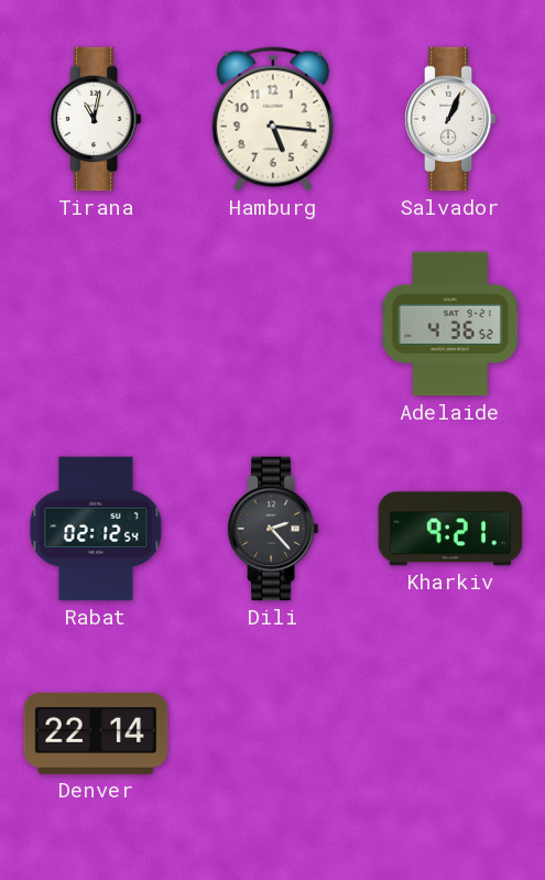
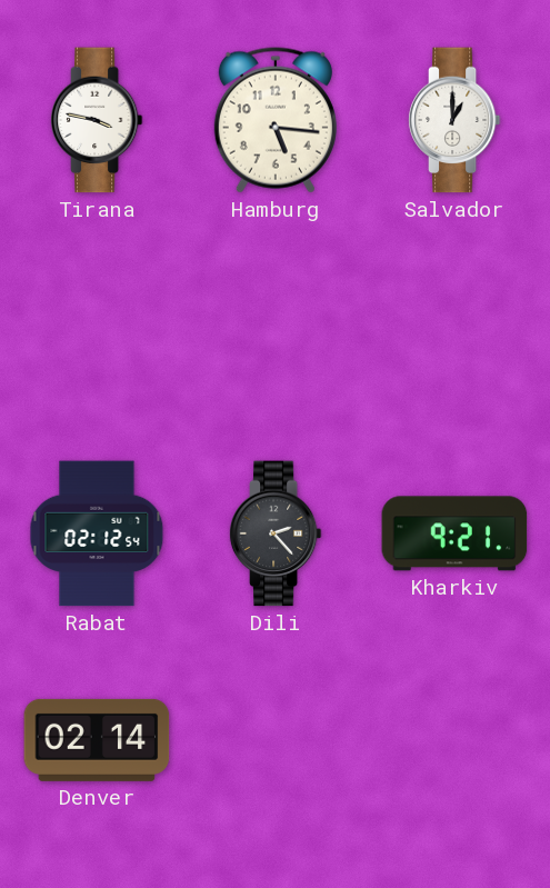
Tirana: 11:02 -> 3:47
Salvador: 1:04 -> 1:00
Adelaide: 4:36 -> none
Denver: 22:14 -> 02:14
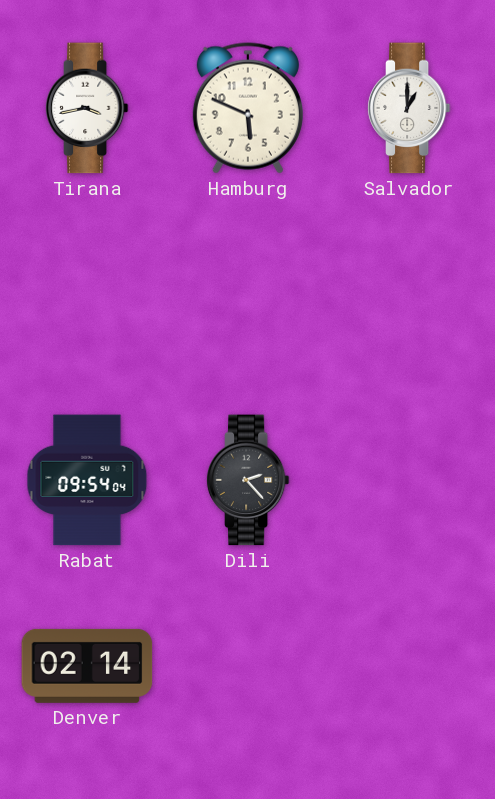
Tirana: 3:47 -> 3:43
Hamburg: 5:16 -> 5:49
Rabat: 02:12 -> 09:54
Kharkiv: 9:21 -> none
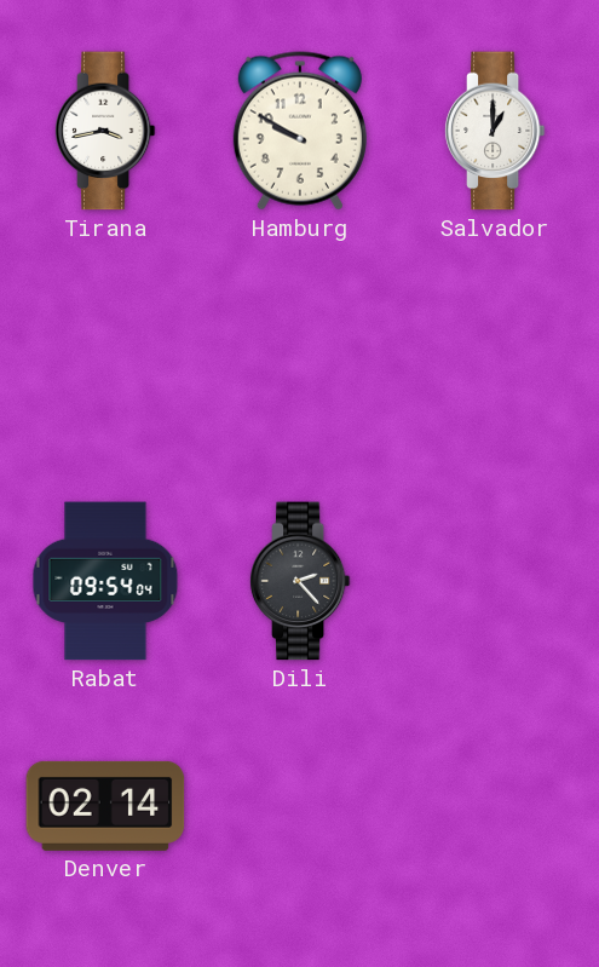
Hamburg: 5:49 -> 9:50
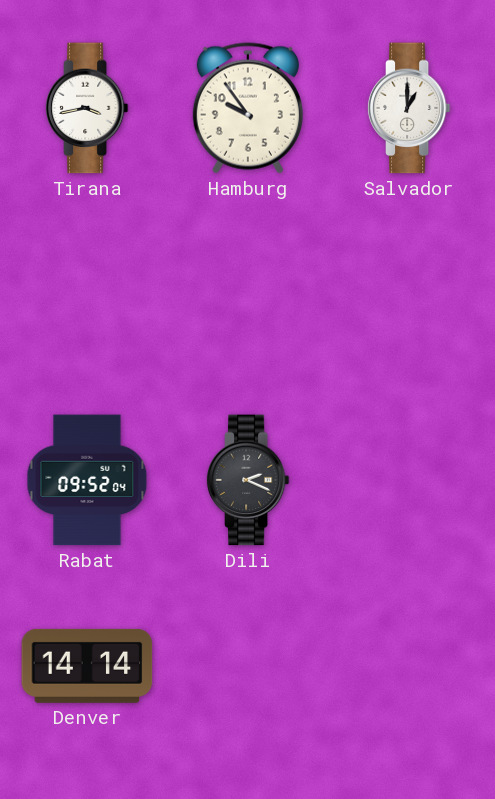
Hamburg: 9:50 -> 9:54
Rabat: 09:54 -> 09:52
Dili: 2:23 -> 2:19
Denver: 02:14 -> 14:14
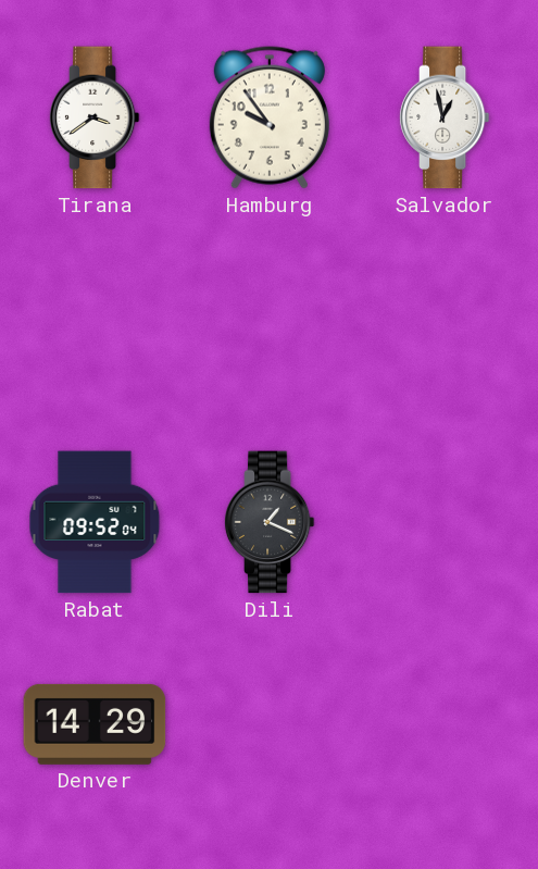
Tirana: 3:43 -> 3:39
Salvador: 1:00 -> 12:58
Dili: 2:19 -> 1:19
Denver: 14:14 -> 14:29
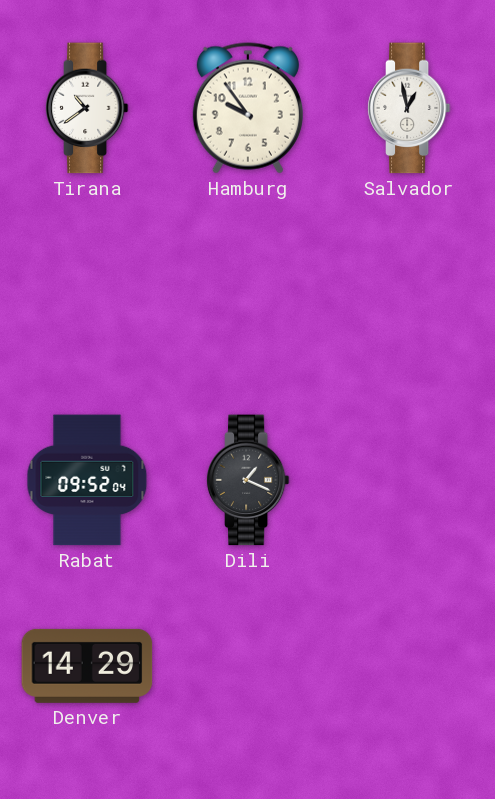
Tirana: 3:39 -> 10:39
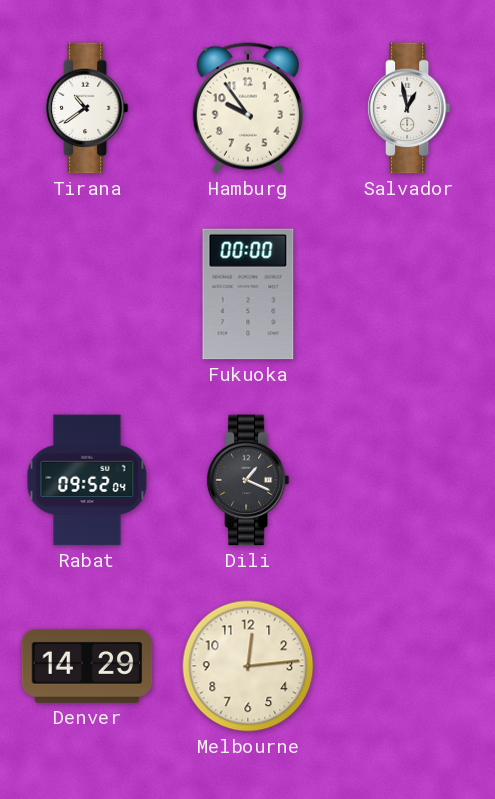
Fukuoka: none -> 00:00
Melbourne: none -> 12:14
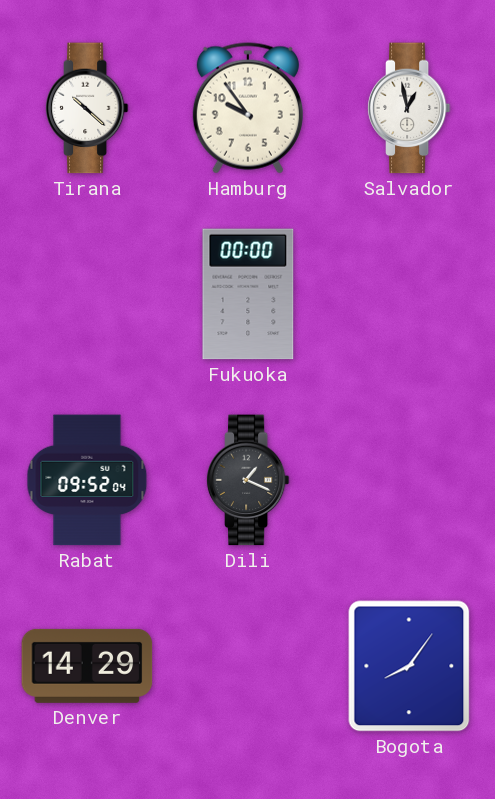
Tirana: 10:39 -> 10:22
Melbourne: 12:14 -> none
Bogota: none -> 8:06
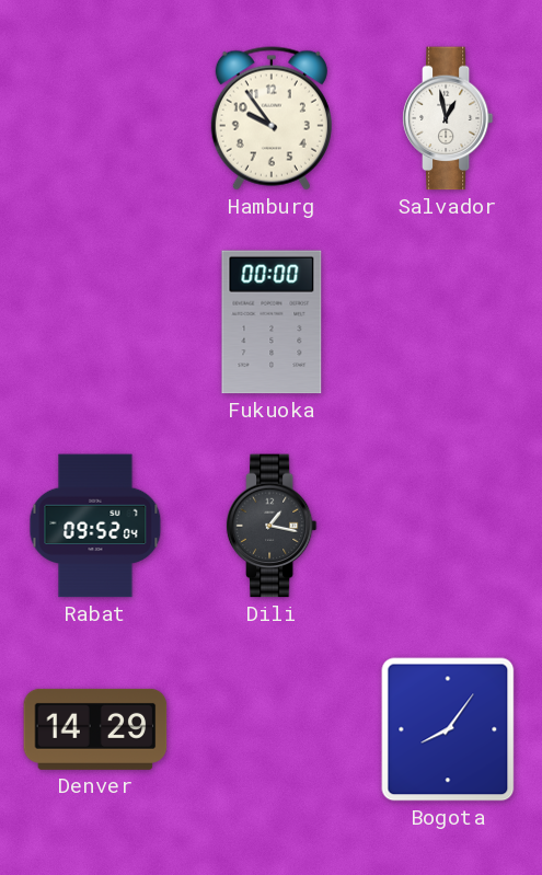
Tirana: 10:22 -> none
Dili: 1:19 -> 1:17
